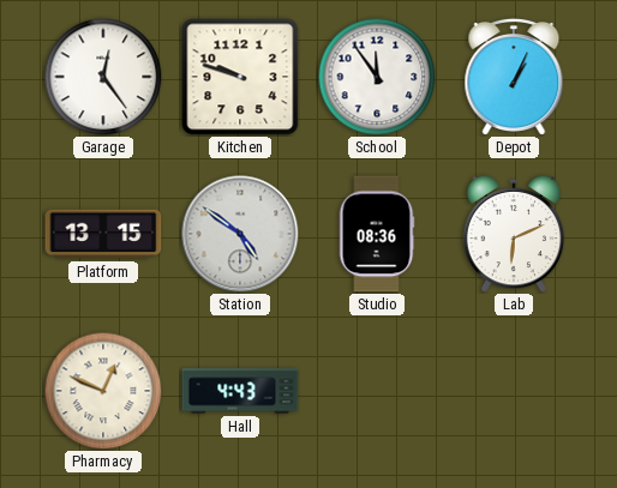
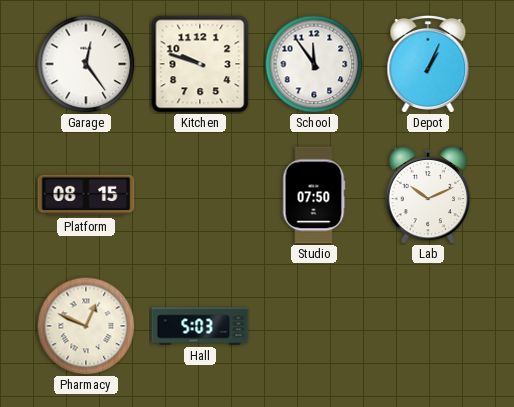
Platform: 13:15 -> 08:15
Station: 4:51 -> none
Studio: 08:36 -> 07:50
Lab: 6:11 -> 10:11
Hall: 4:43 -> 5:03
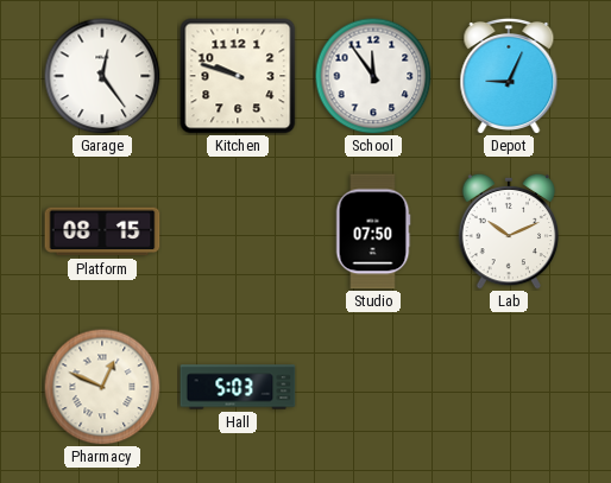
Depot: 1:04 -> 9:04
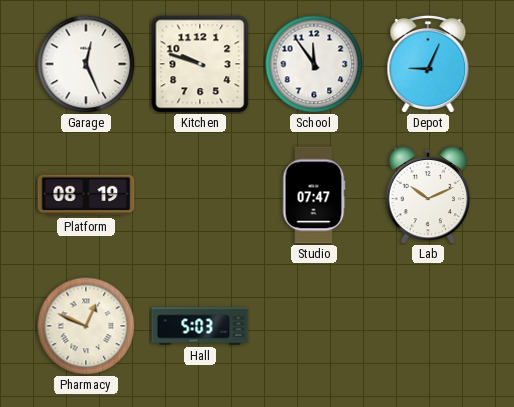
Garage: 12:24 -> 12:26
Platform: 08:15 -> 08:19
Studio: 07:50 -> 07:47
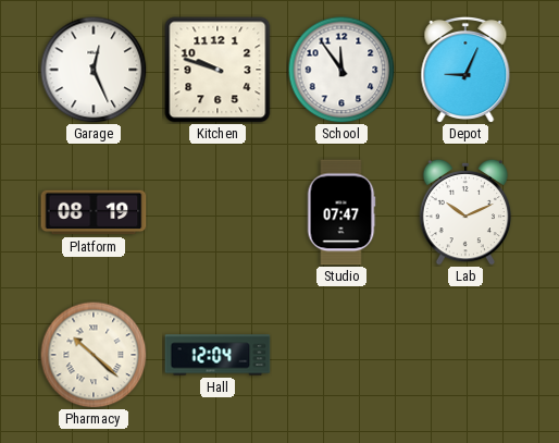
Pharmacy: 12:49 -> 10:22
Hall: 5:03 -> 12:04
